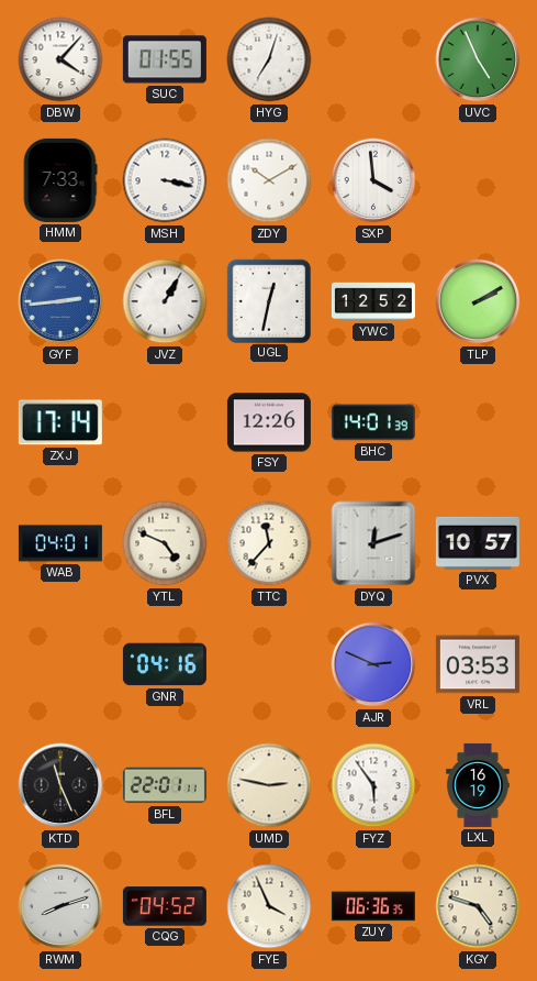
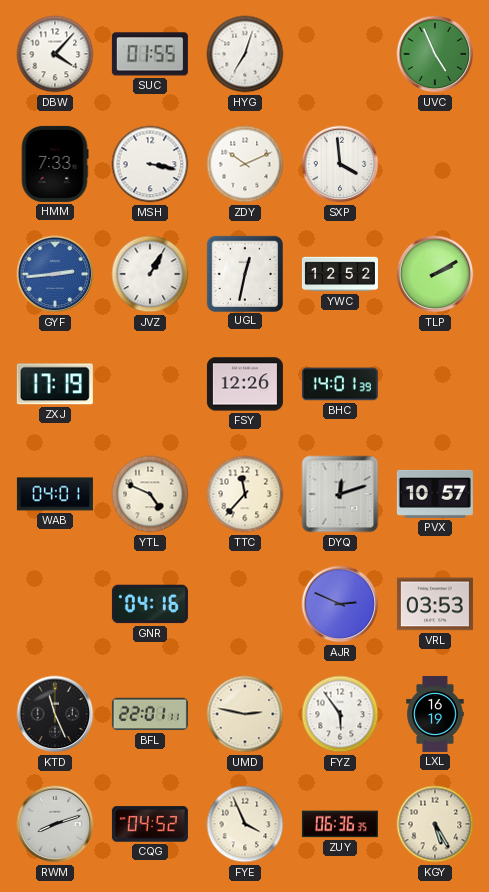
ZDY: 10:10 -> 10:11
ZXJ: 17:14 -> 17:19
KGY: 4:48 -> 5:25
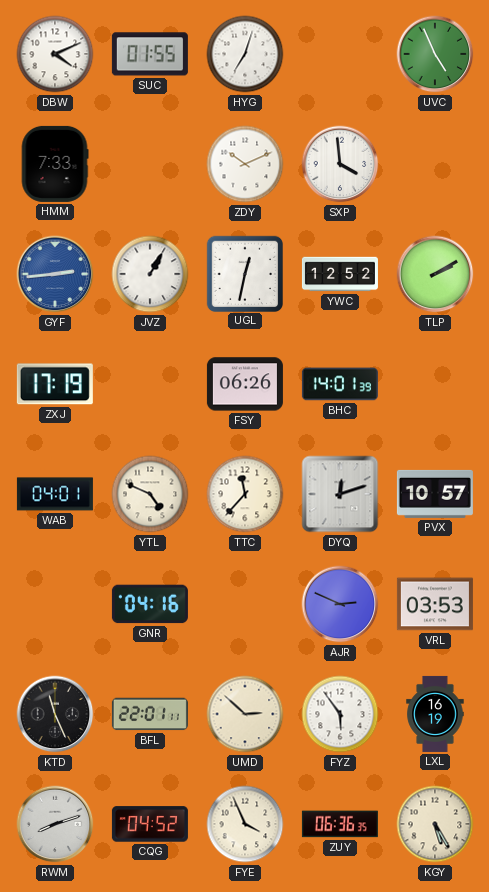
DBW: 4:07 -> 4:11
MSH: 3:17 -> none
FSY: 12:26 -> 06:26
UMD: 2:47 -> 2:52
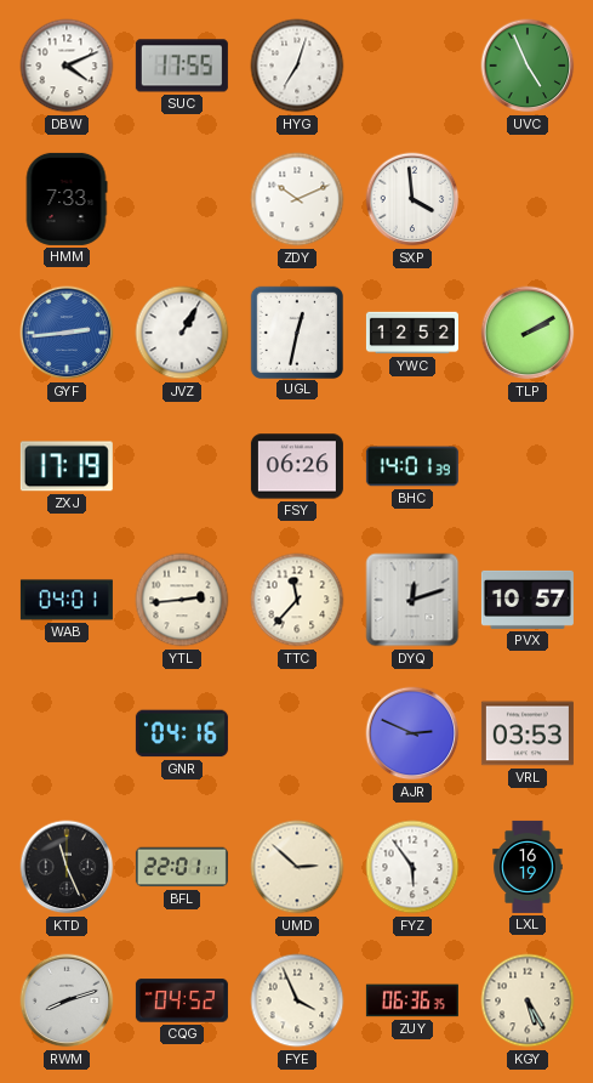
SUC: 01:55 -> 17:55
YTL: 4:49 -> 2:44
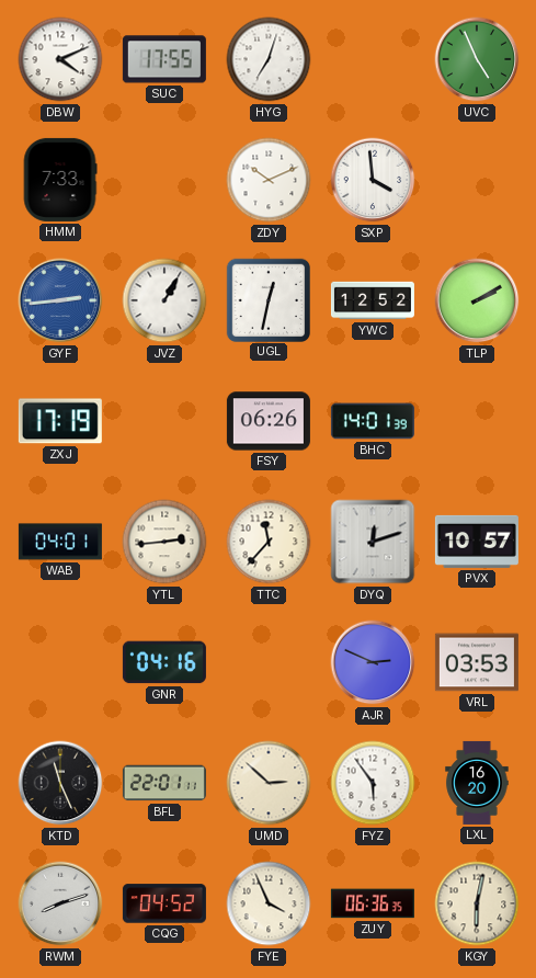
LXL: 16:19 -> 16:20
KGY: 5:25 -> 6:02
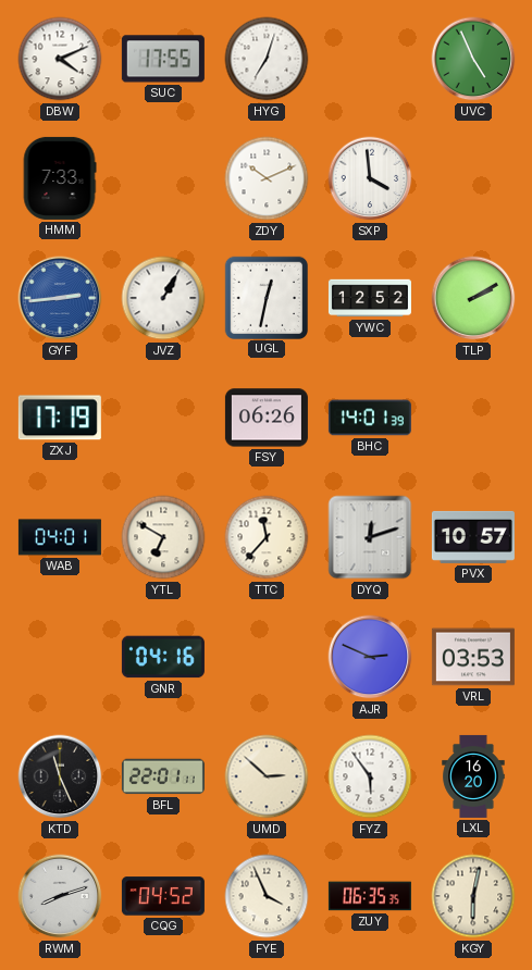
YTL: 2:44 -> 6:50
ZUY: 06:36 -> 06:35
